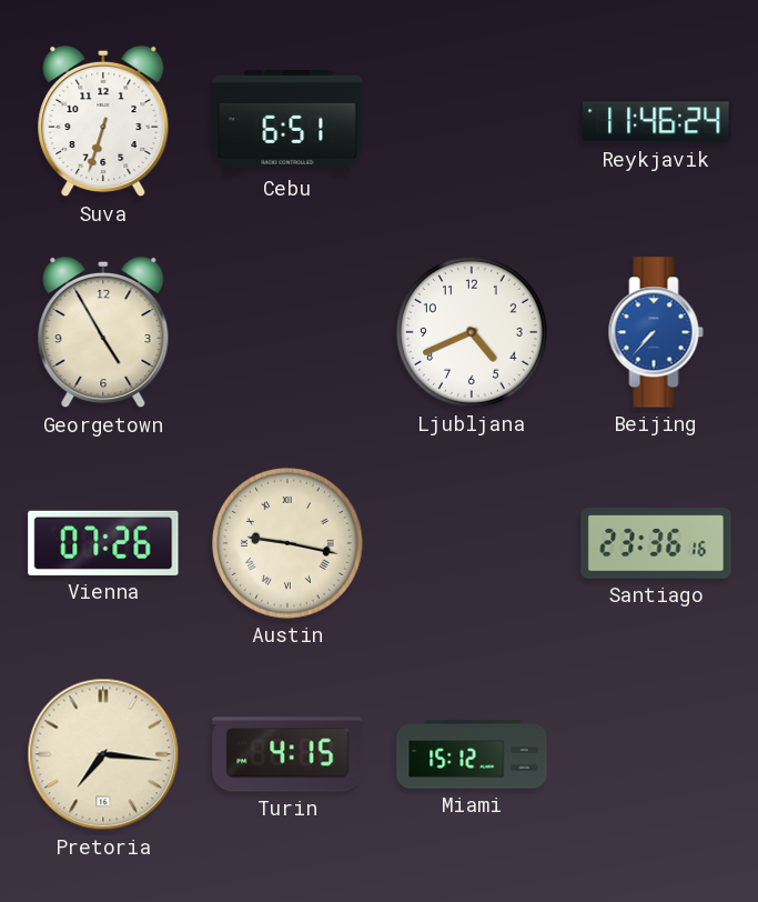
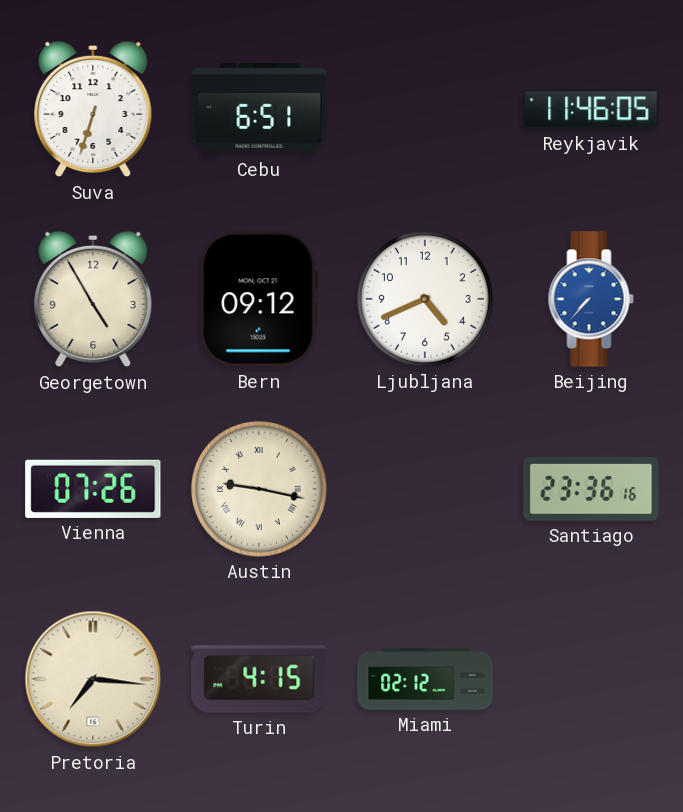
Reykjavik: 11:46:24 -> 11:46:05
Bern: none -> 09:12
Miami: 15:12 -> 02:12
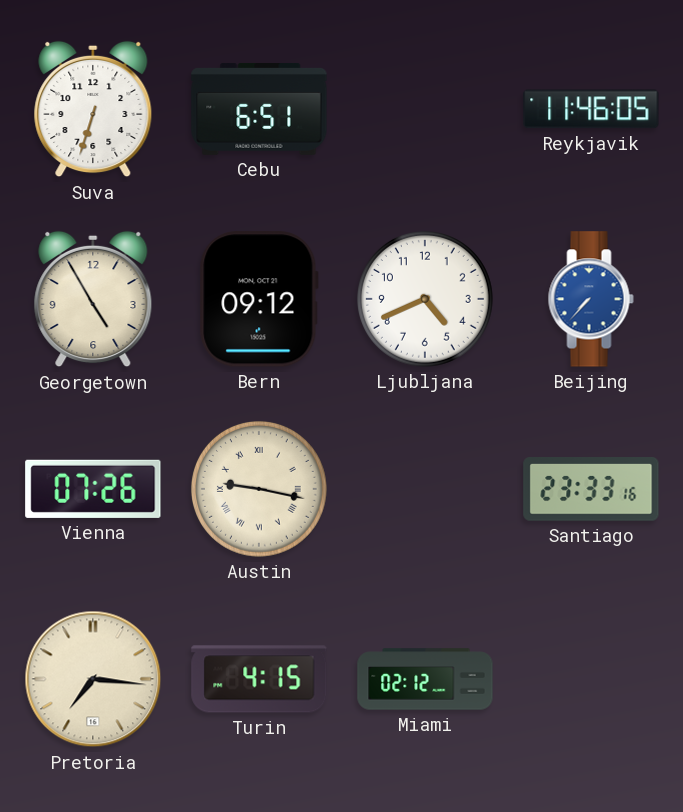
Santiago: 23:36 -> 23:33
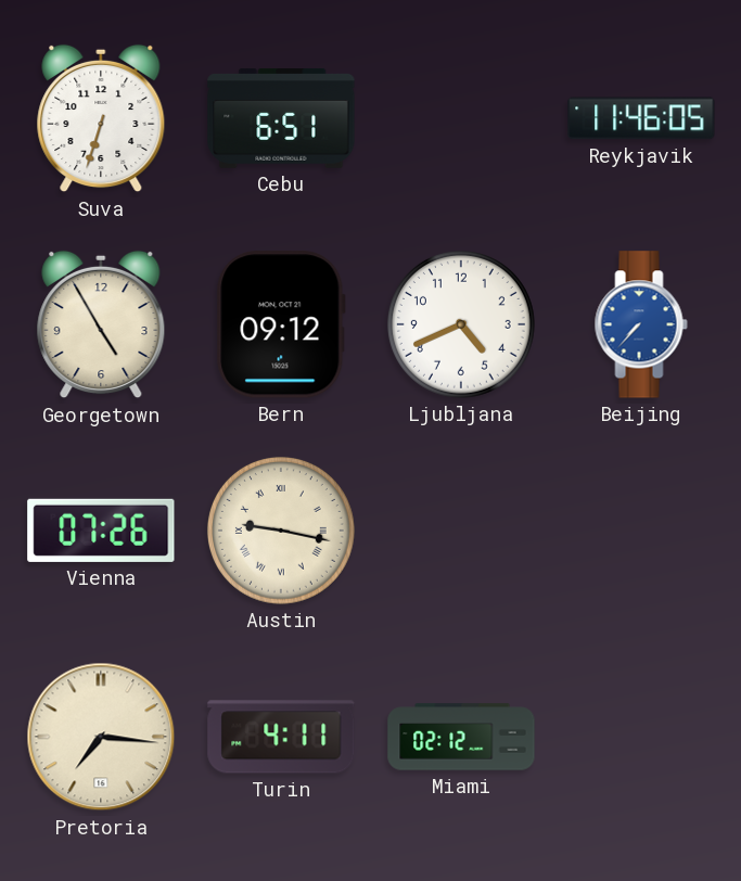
Santiago: 23:33 -> none
Turin: 4:15 -> 4:11
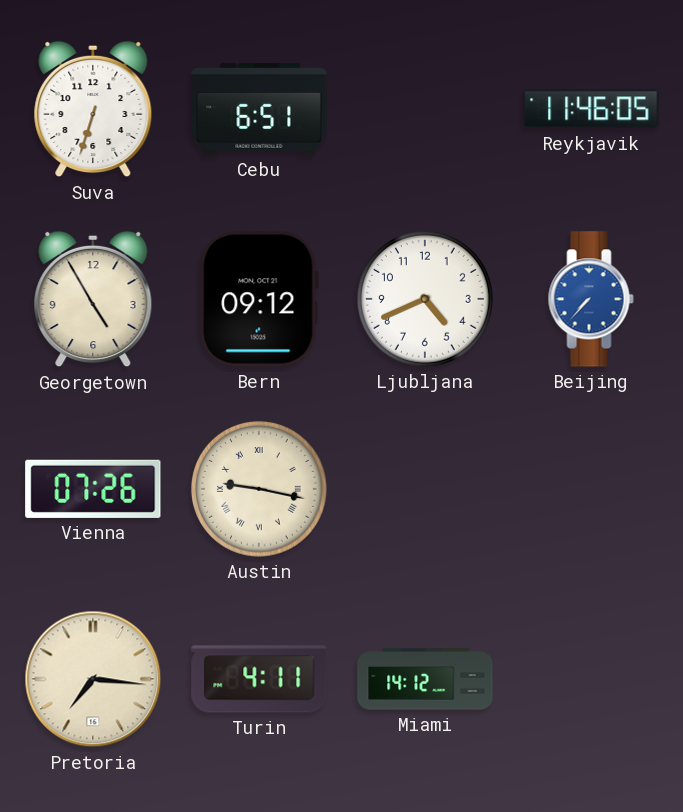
Miami: 02:12 -> 14:12
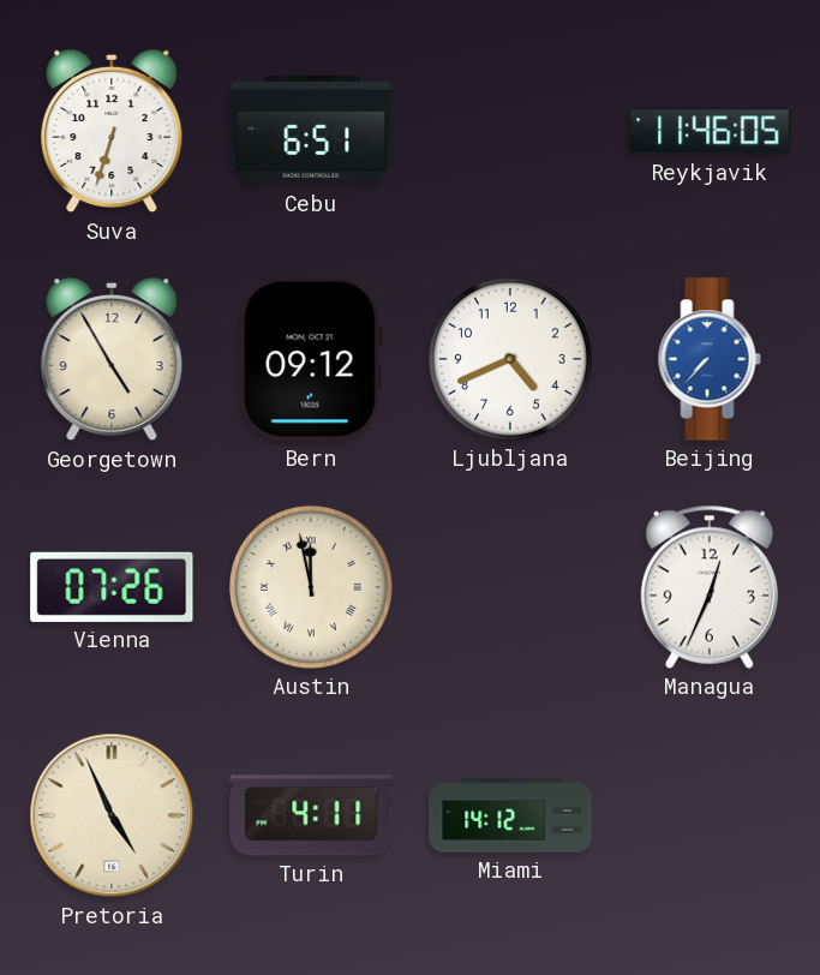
Austin: 9:17 -> 11:58
Managua: none -> 12:34
Pretoria: 7:16 -> 4:56
